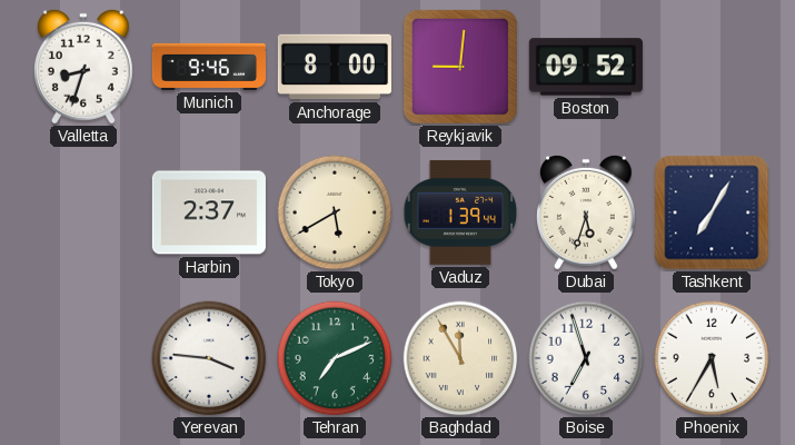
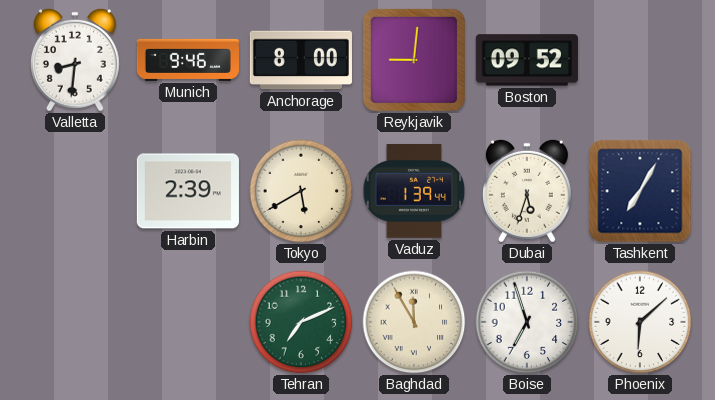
Valletta: 8:33 -> 8:31
Harbin: 2:37 -> 2:39
Yerevan: 3:46 -> none
Phoenix: 5:35 -> 6:08
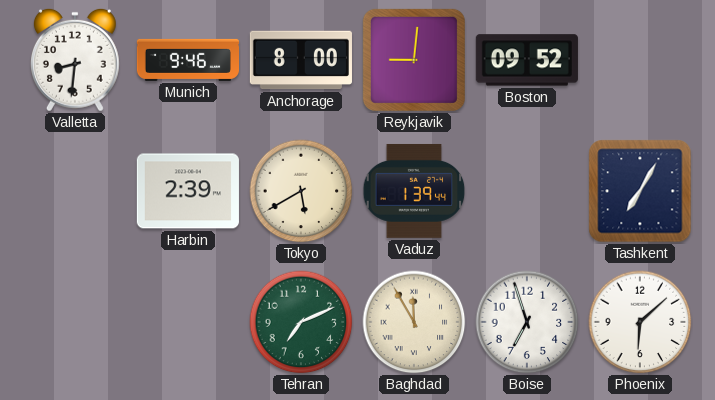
Dubai: 5:33 -> none
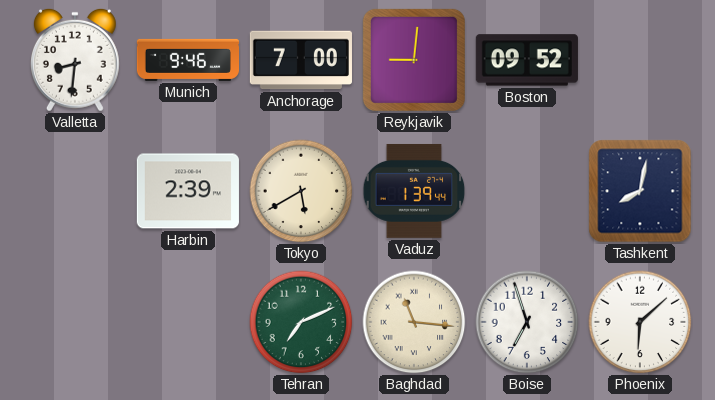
Anchorage: 8:00 -> 7:00
Tashkent: 7:05 -> 8:02
Baghdad: 11:55 -> 11:16
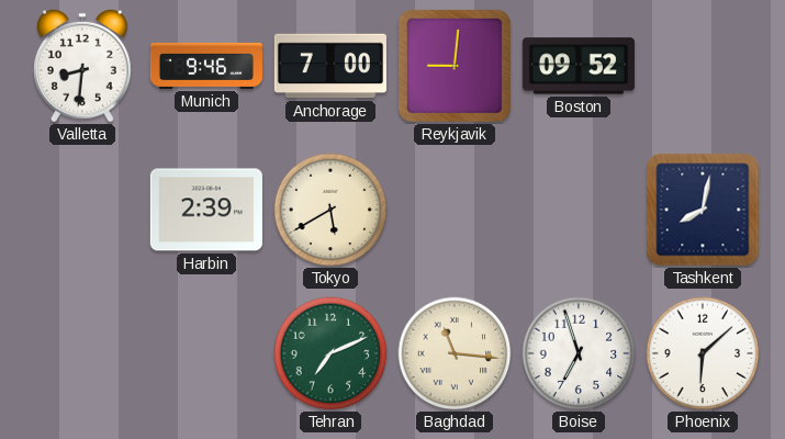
Vaduz: 1:39 -> none
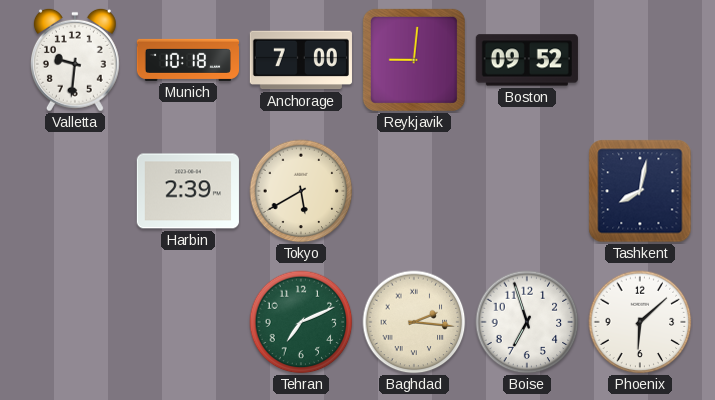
Valletta: 8:31 -> 9:31
Munich: 9:46 -> 10:18
Baghdad: 11:16 -> 2:16
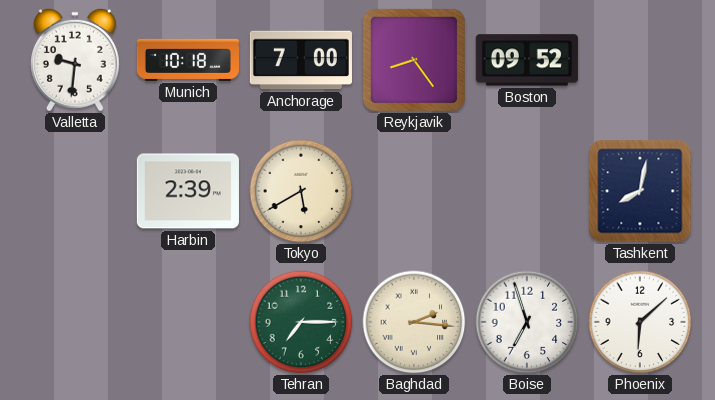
Reykjavik: 9:01 -> 8:24
Tehran: 7:11 -> 7:15
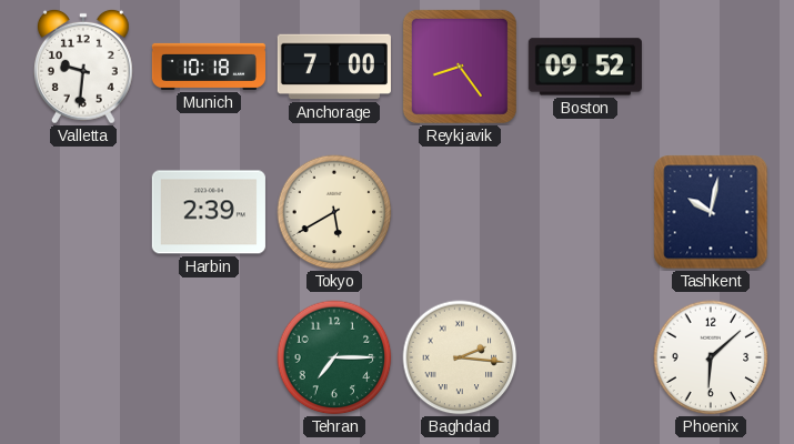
Tashkent: 8:02 -> 10:02
Boise: 6:57 -> none
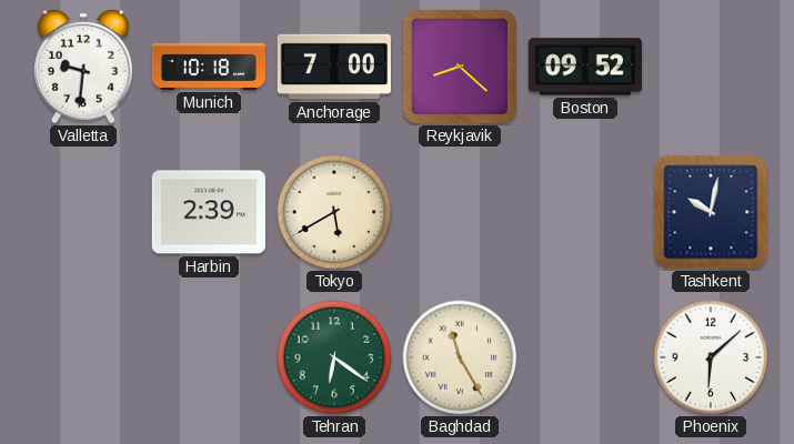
Reykjavik: 8:24 -> 8:22
Tehran: 7:15 -> 6:21
Baghdad: 2:16 -> 11:25
